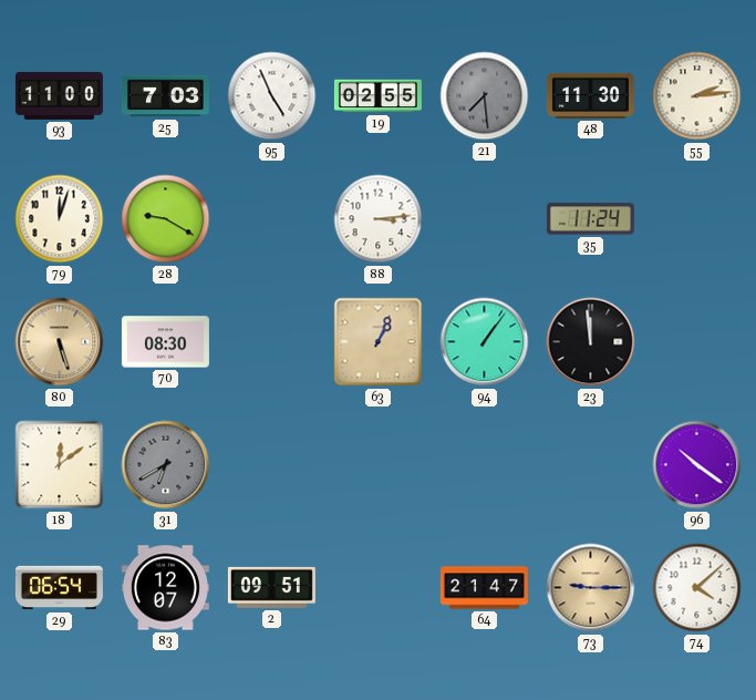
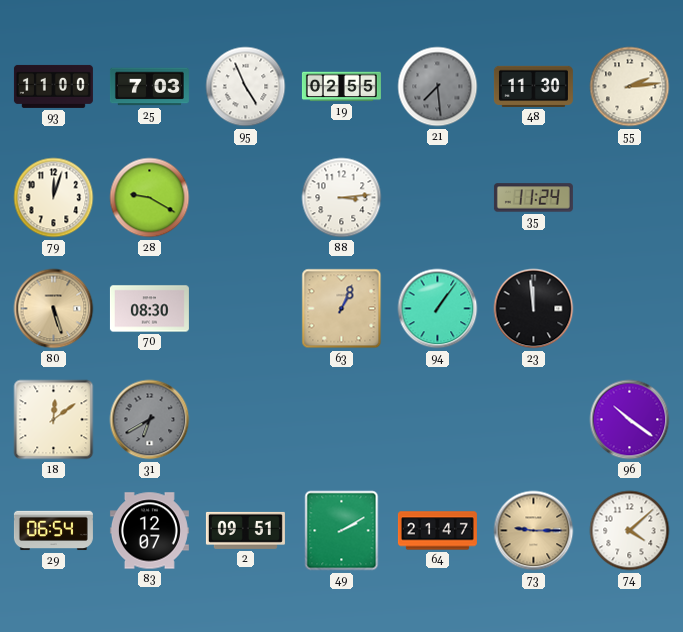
49: none -> 2:10
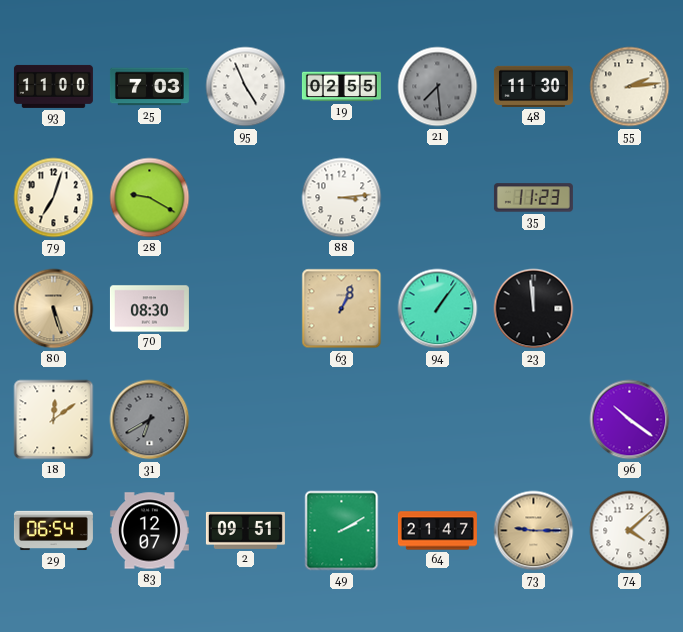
79: 12:03 -> 7:03
35: 11:24 -> 11:23
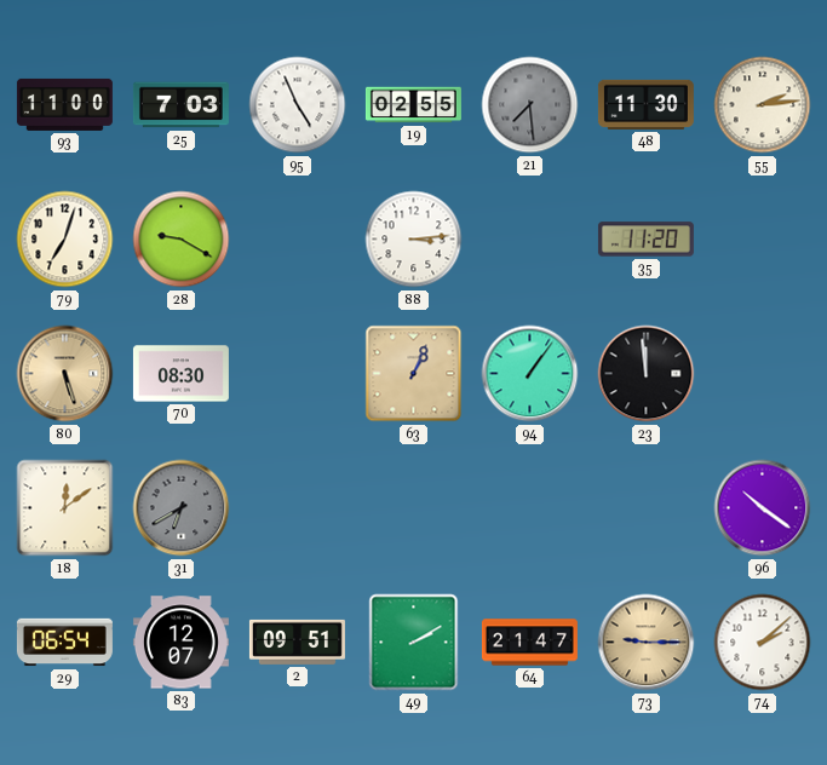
35: 11:23 -> 11:20
74: 4:08 -> 2:08
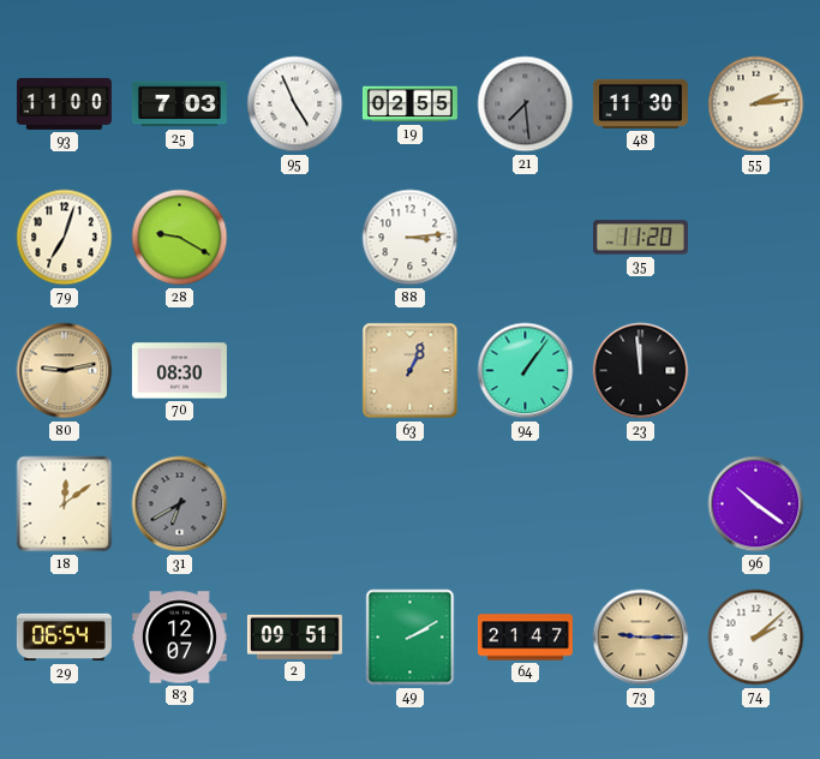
80: 5:27 -> 9:13
